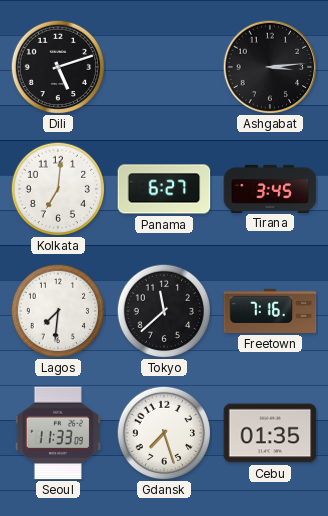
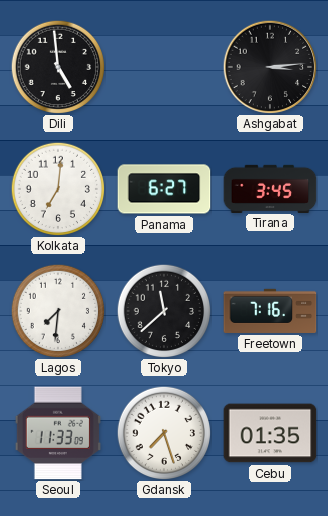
Dili: 5:12 -> 4:59
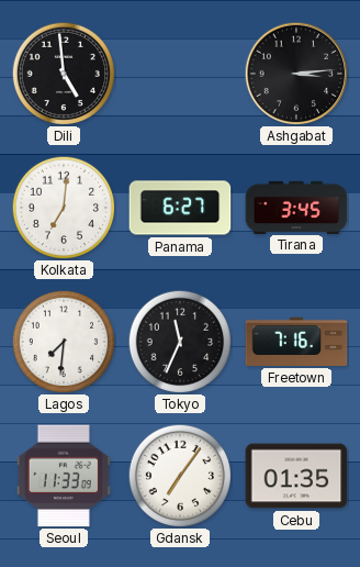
Tokyo: 11:38 -> 11:34
Gdansk: 7:27 -> 7:06
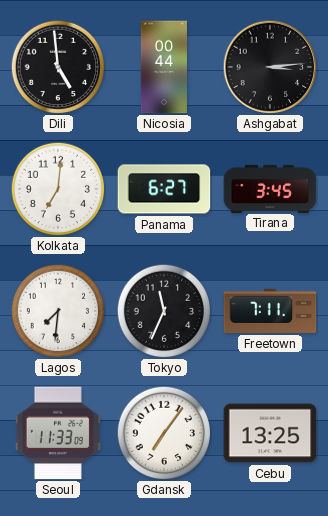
Nicosia: none -> 00:44
Freetown: 7:16 -> 7:11
Cebu: 01:35 -> 13:25
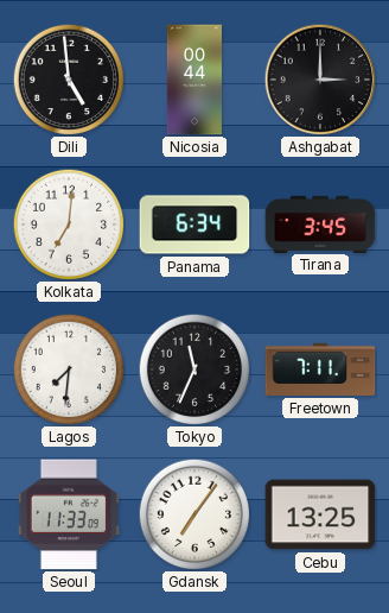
Ashgabat: 3:14 -> 3:00
Panama: 6:27 -> 6:34
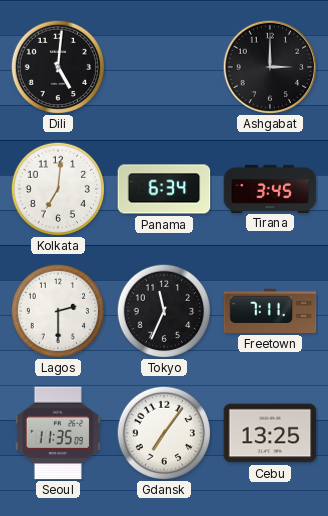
Dili: 4:59 -> 5:01
Nicosia: 00:44 -> none
Lagos: 7:31 -> 2:30
Seoul: 11:33 -> 11:35
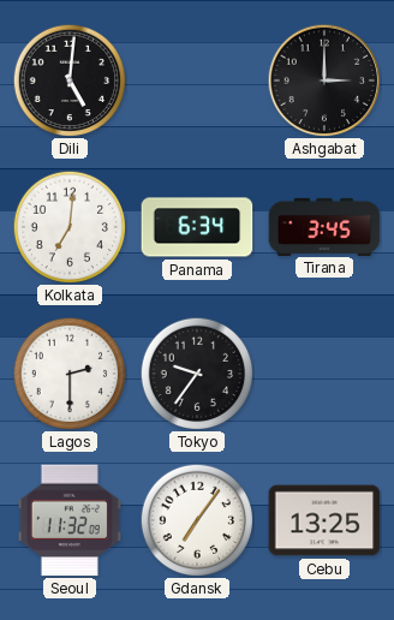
Tokyo: 11:34 -> 9:36
Freetown: 7:11 -> none
Seoul: 11:35 -> 11:32
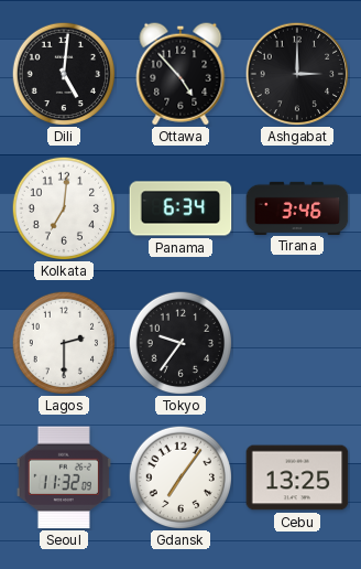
Ottawa: none -> 4:53
Tirana: 3:45 -> 3:46
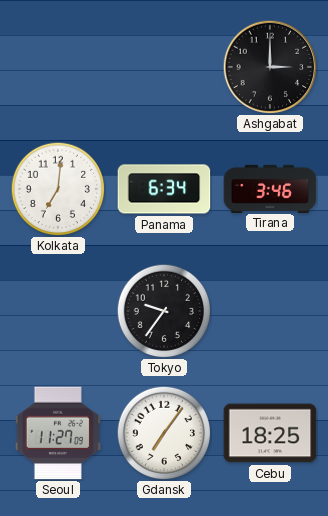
Dili: 5:01 -> none
Ottawa: 4:53 -> none
Lagos: 2:30 -> none
Seoul: 11:32 -> 11:27
Cebu: 13:25 -> 18:25
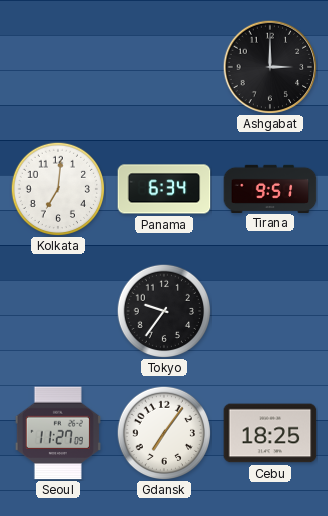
Tirana: 3:46 -> 9:51
